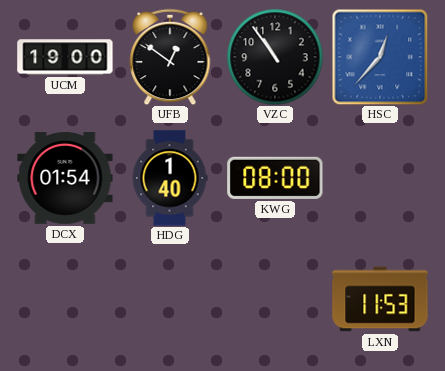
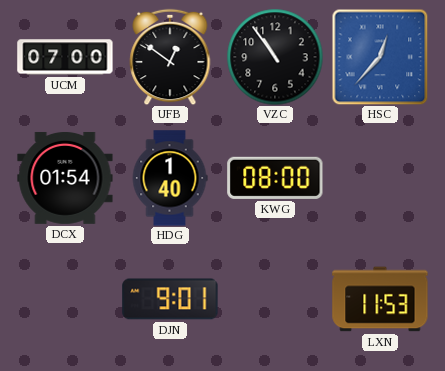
UCM: 19:00 -> 07:00
DJN: none -> 9:01
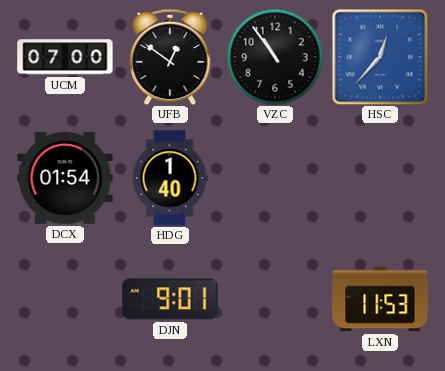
KWG: 08:00 -> none
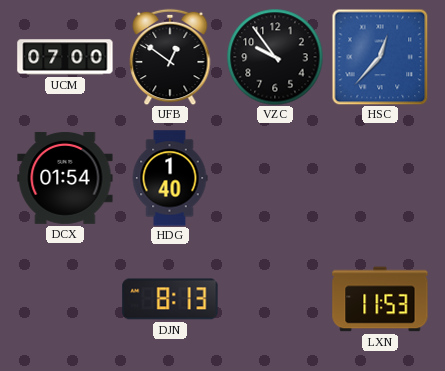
VZC: 10:54 -> 9:54
DJN: 9:01 -> 8:13
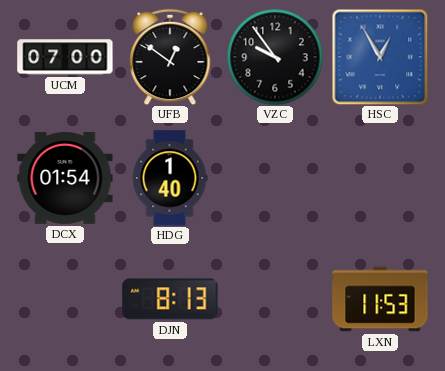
HSC: 12:37 -> 12:55
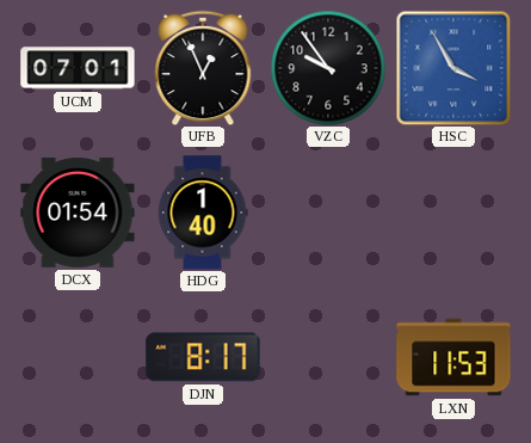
UCM: 07:00 -> 07:01
UFB: 12:51 -> 12:56
HSC: 12:55 -> 3:55
DJN: 8:13 -> 8:17
